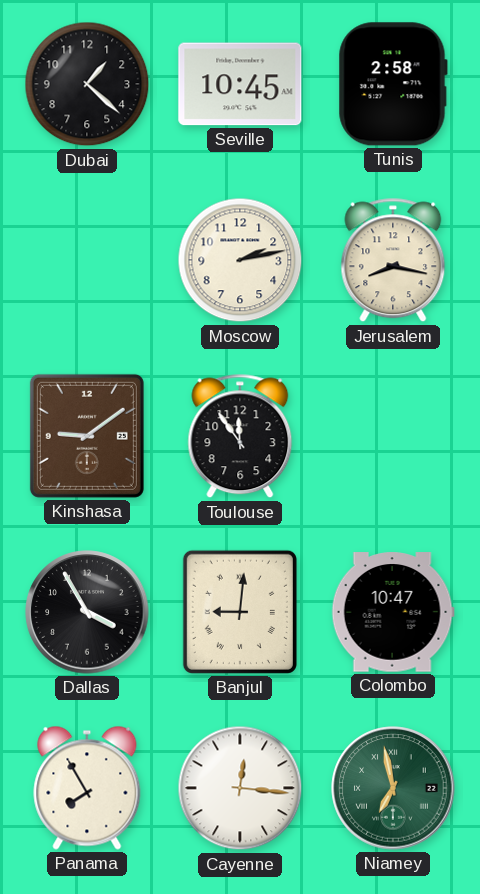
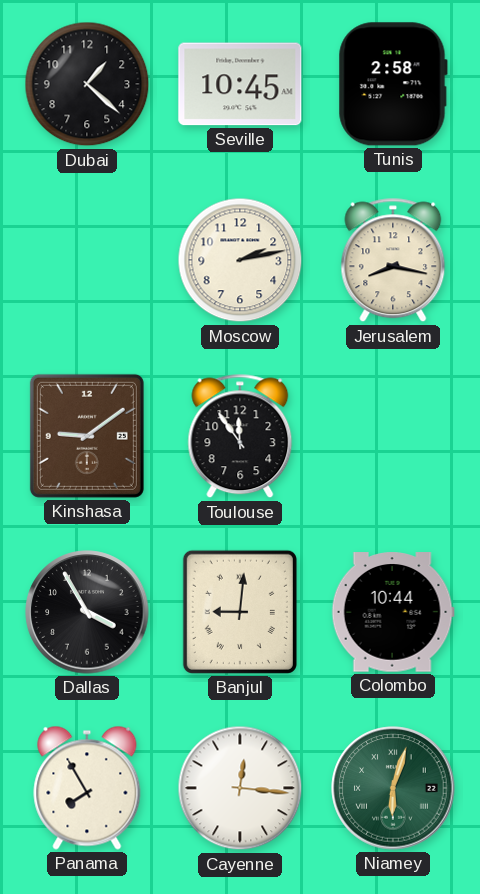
Colombo: 10:47 -> 10:44
Niamey: 6:58 -> 6:03
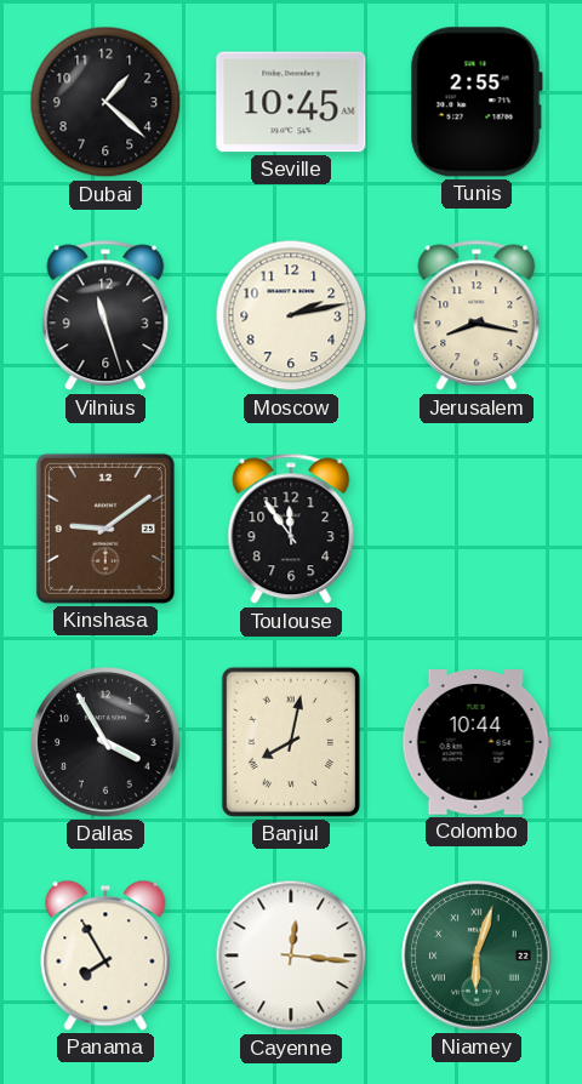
Tunis: 2:58 -> 2:55
Vilnius: none -> 11:27
Banjul: 9:01 -> 8:02
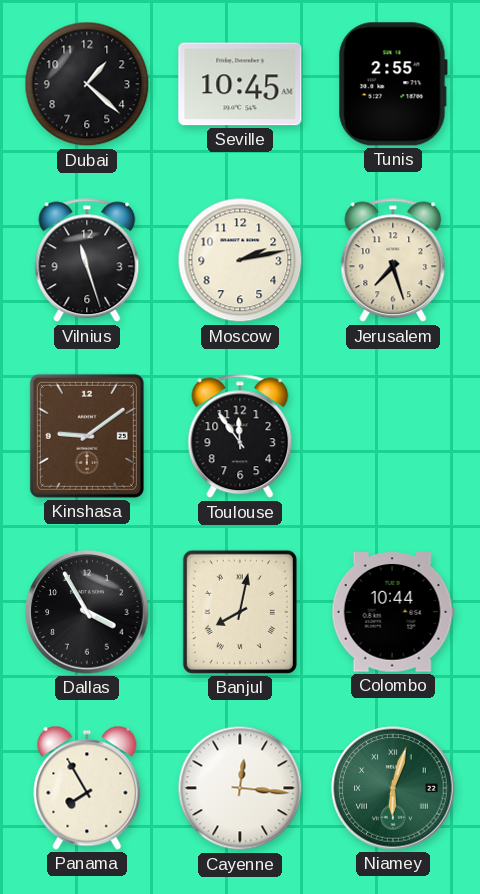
Jerusalem: 8:17 -> 7:27
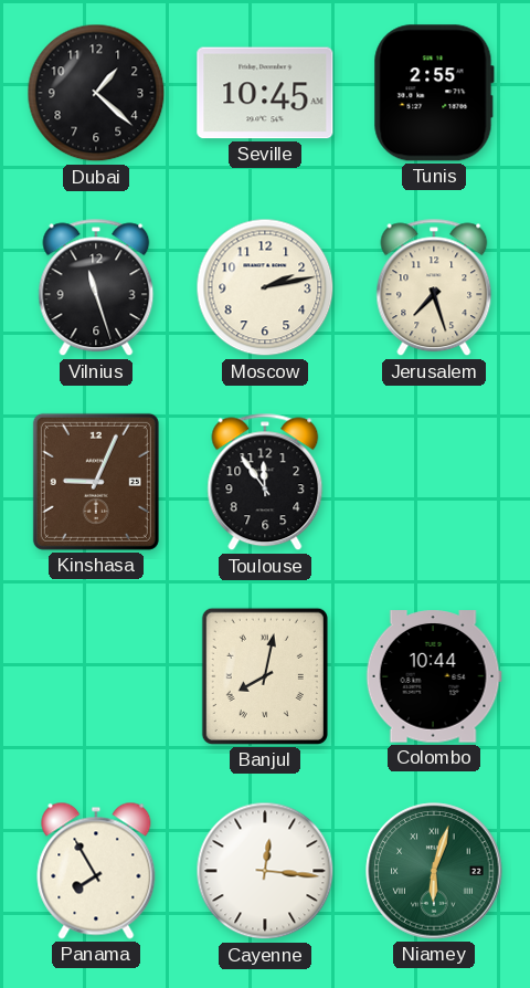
Kinshasa: 9:09 -> 9:04
Dallas: 3:55 -> none
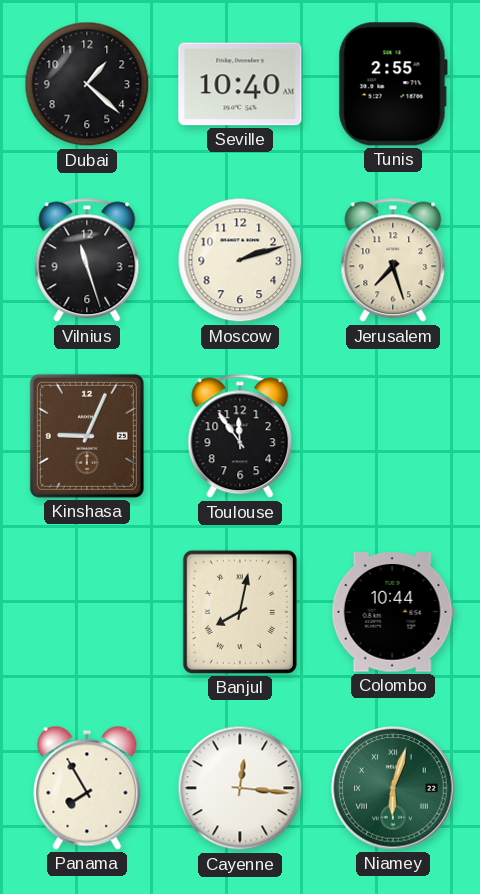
Seville: 10:45 -> 10:40
Moscow: 2:13 -> 2:12
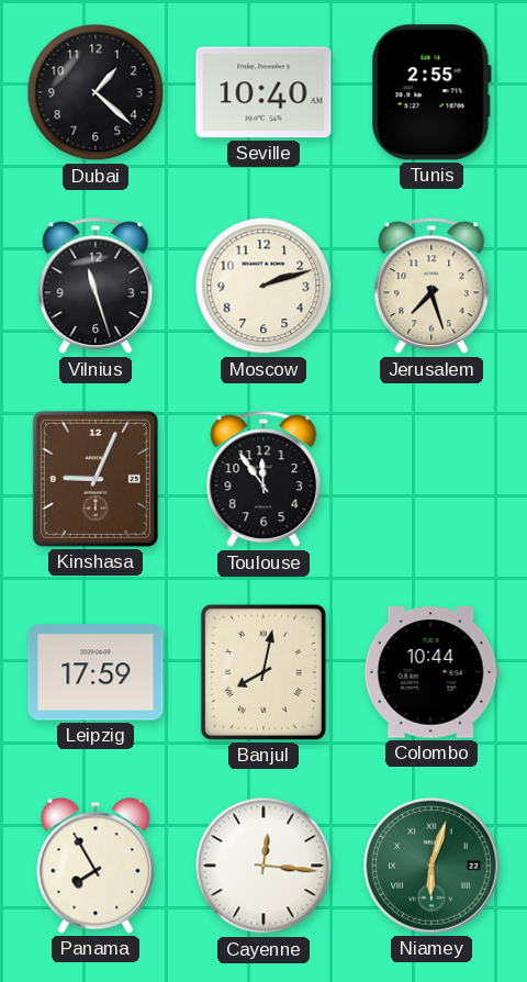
Leipzig: none -> 17:59
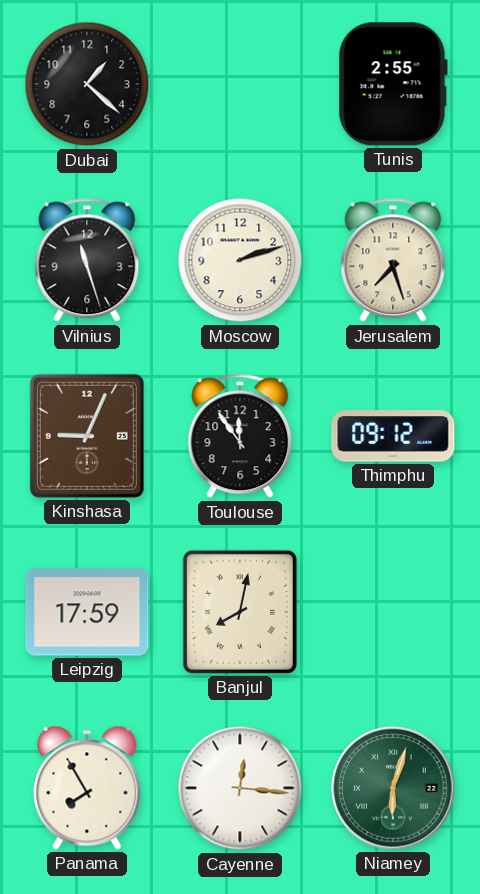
Seville: 10:40 -> none
Thimphu: none -> 09:12
Colombo: 10:44 -> none
